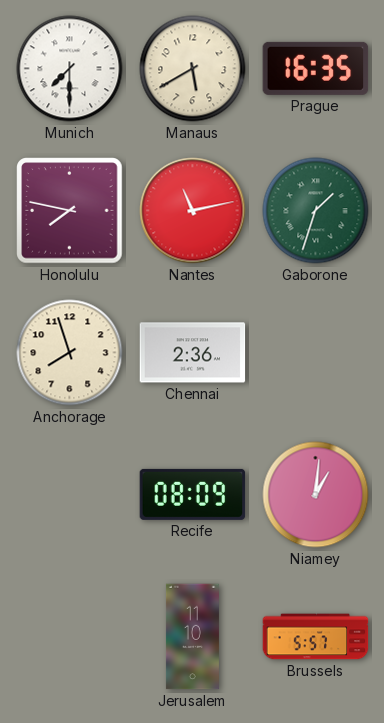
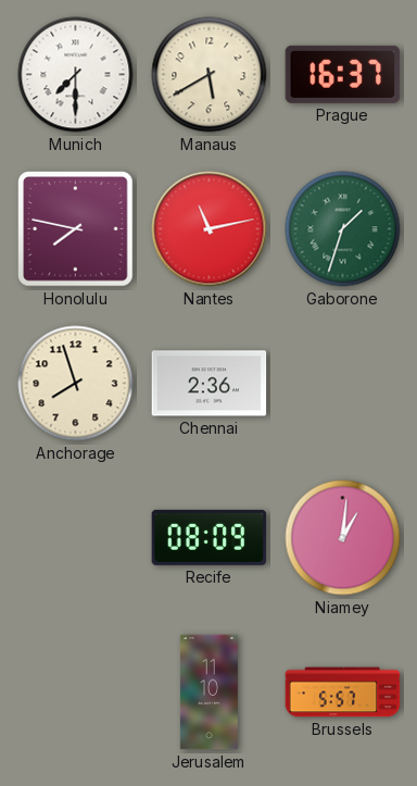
Prague: 16:35 -> 16:37
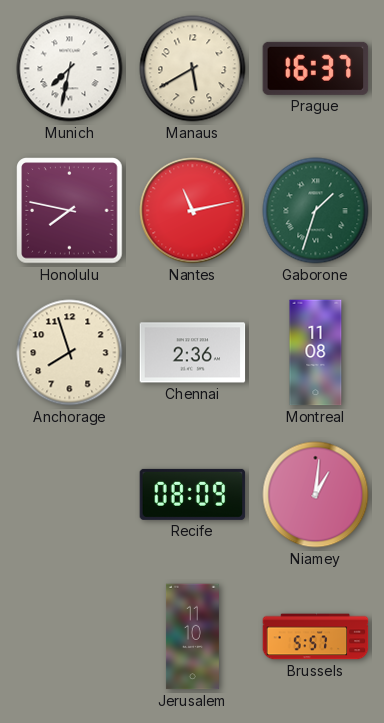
Munich: 7:30 -> 7:32
Montreal: none -> 11:08
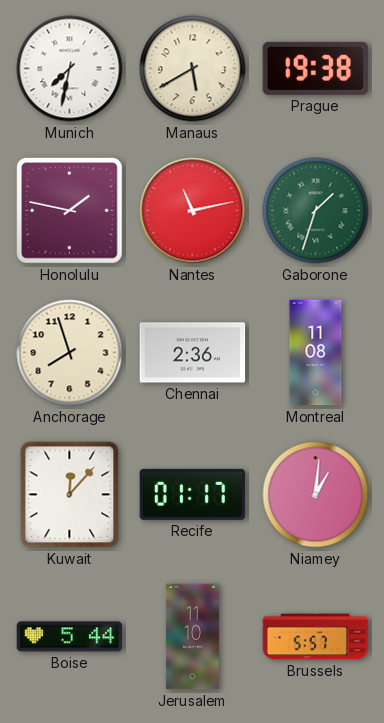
Prague: 16:37 -> 19:38
Honolulu: 7:47 -> 1:47
Kuwait: none -> 12:07
Recife: 08:09 -> 01:17
Boise: none -> 5:44
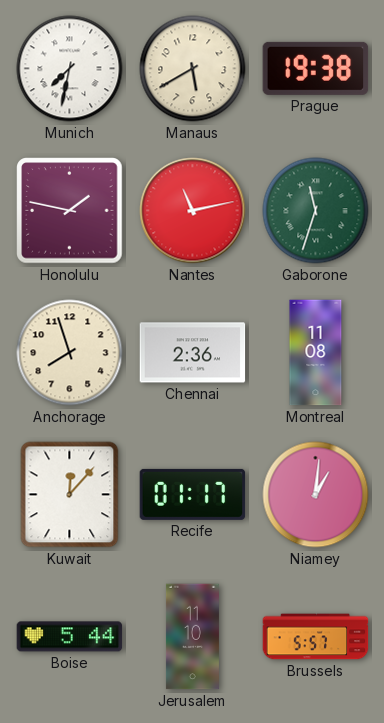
Gaborone: 1:33 -> 11:33
